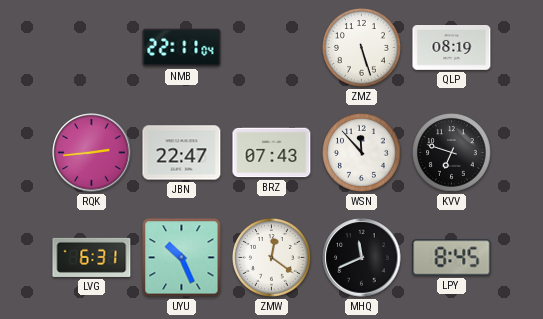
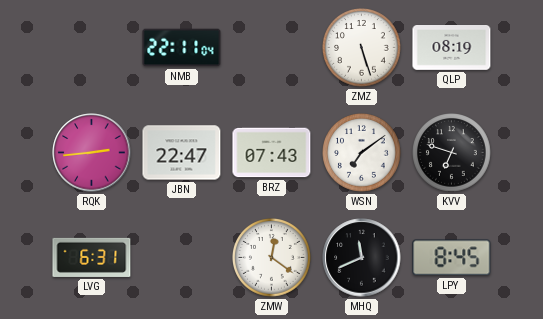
WSN: 11:53 -> 7:09
UYU: 10:26 -> none
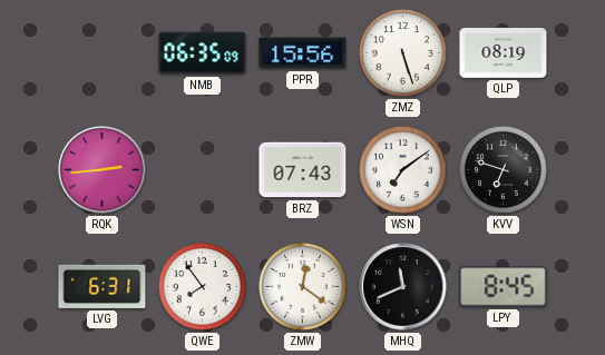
NMB: 22:11 -> 06:35
PPR: none -> 15:56
JBN: 22:47 -> none
QWE: none -> 7:54
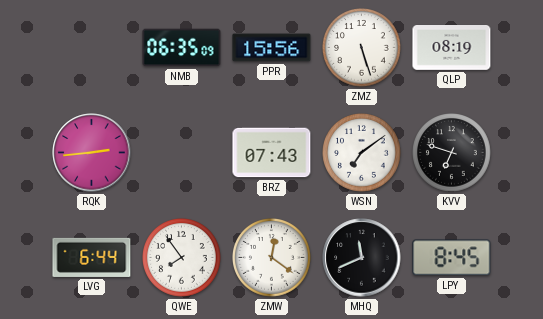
LVG: 6:31 -> 6:44
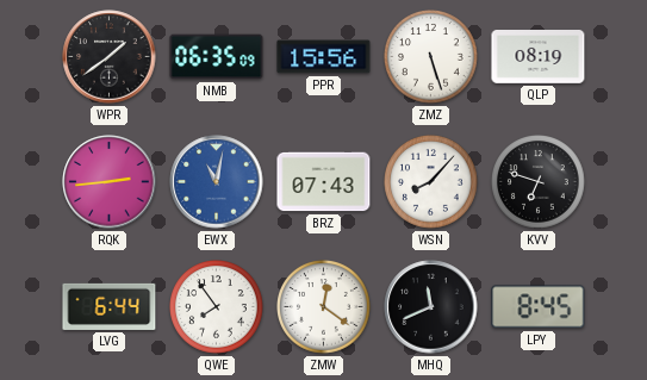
WPR: none -> 1:39
EWX: none -> 11:02
WSN: 7:09 -> 8:07
